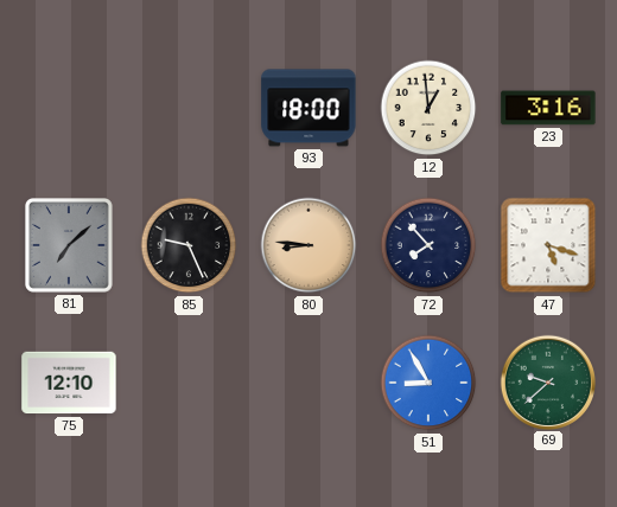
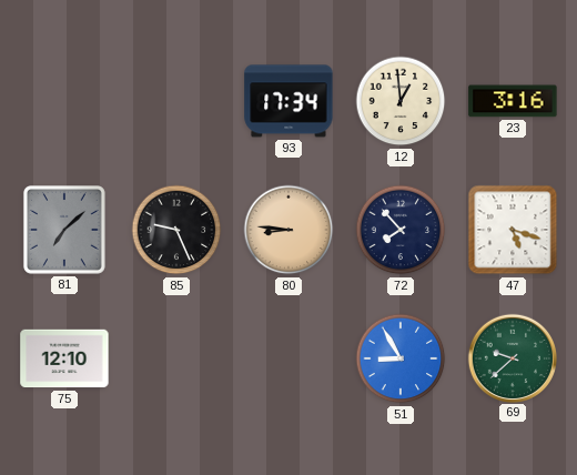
93: 18:00 -> 17:34
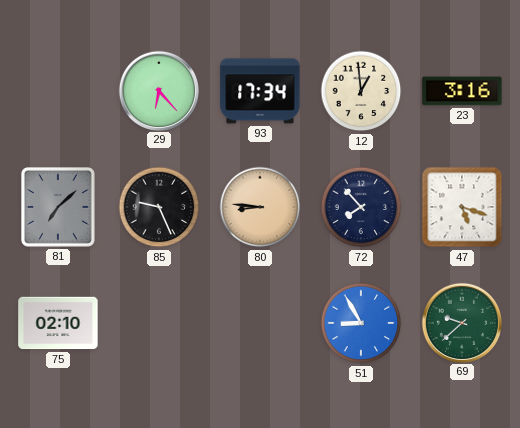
29: none -> 6:23
75: 12:10 -> 02:10
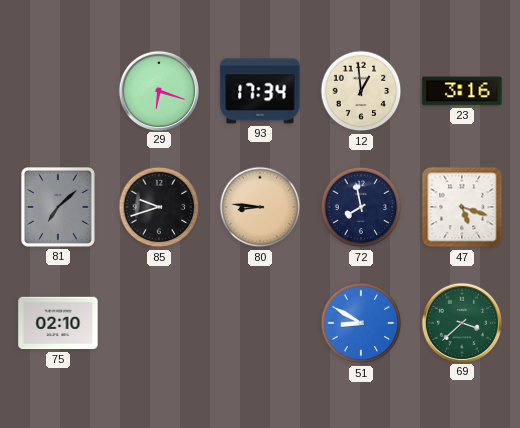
29: 6:23 -> 6:18
85: 9:26 -> 9:42
72: 7:53 -> 7:58
51: 8:55 -> 8:50
69: 9:38 -> 3:38
